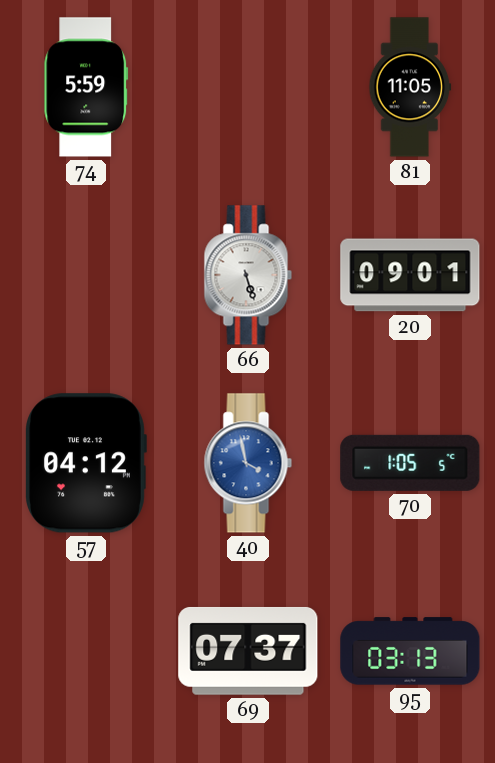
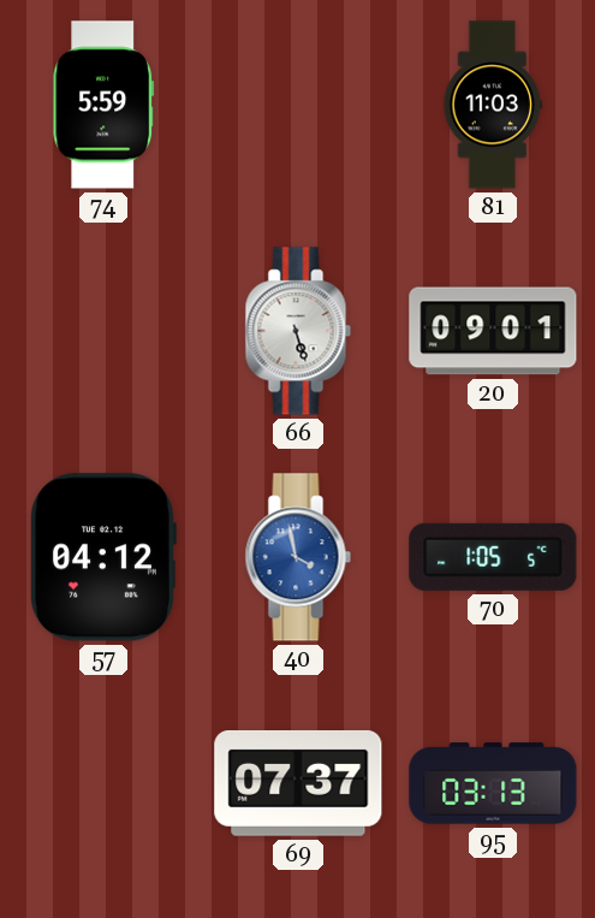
81: 11:05 -> 11:03
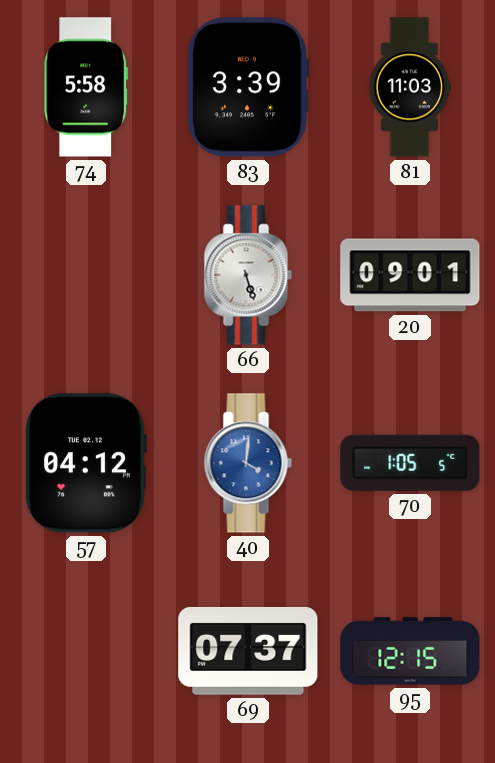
74: 5:59 -> 5:58
83: none -> 3:39
40: 3:58 -> 4:01
95: 03:13 -> 12:15
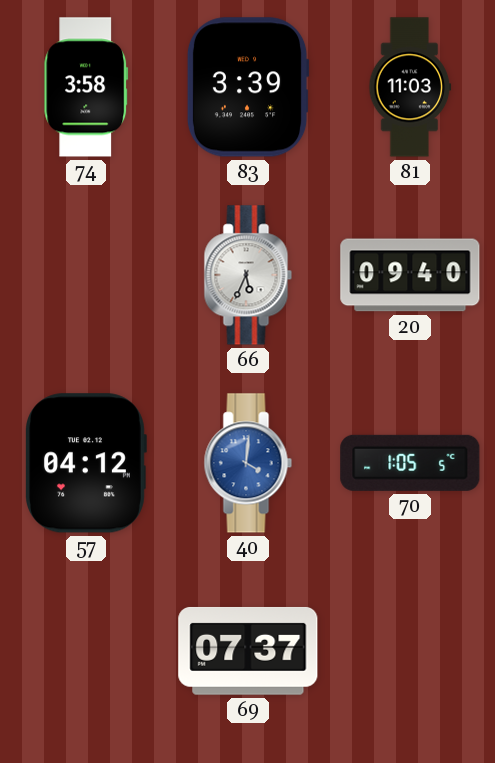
74: 5:58 -> 3:58
66: 5:27 -> 5:34
20: 09:01 -> 09:40
95: 12:15 -> none
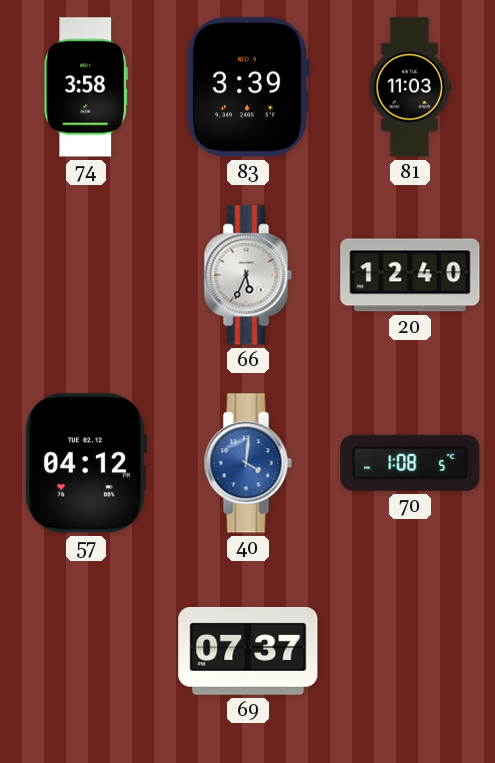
20: 09:40 -> 12:40
70: 1:05 -> 1:08
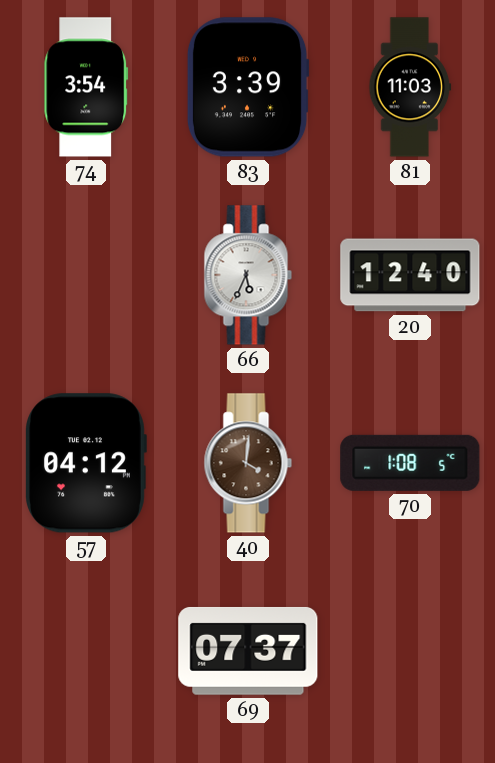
74: 3:58 -> 3:54
40 dial: blue -> brown
